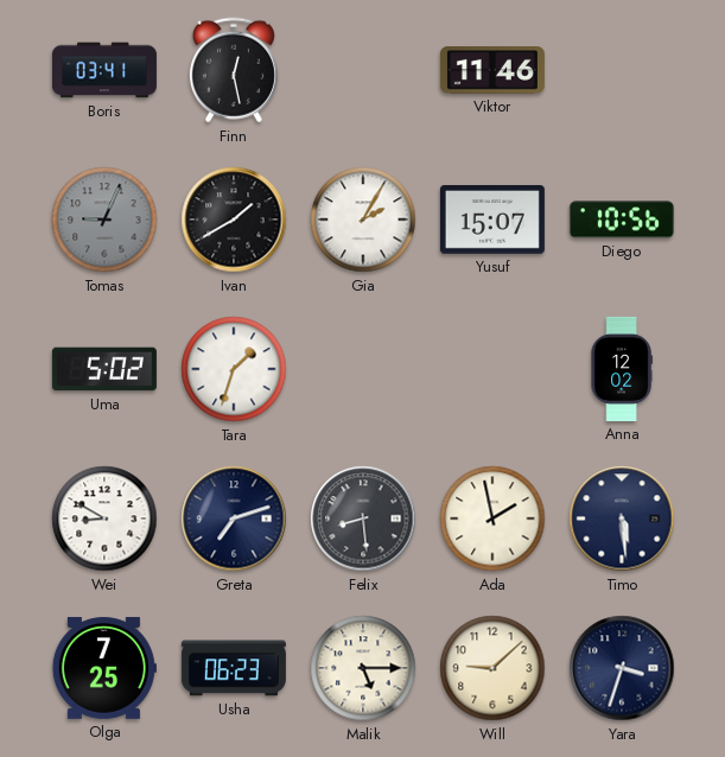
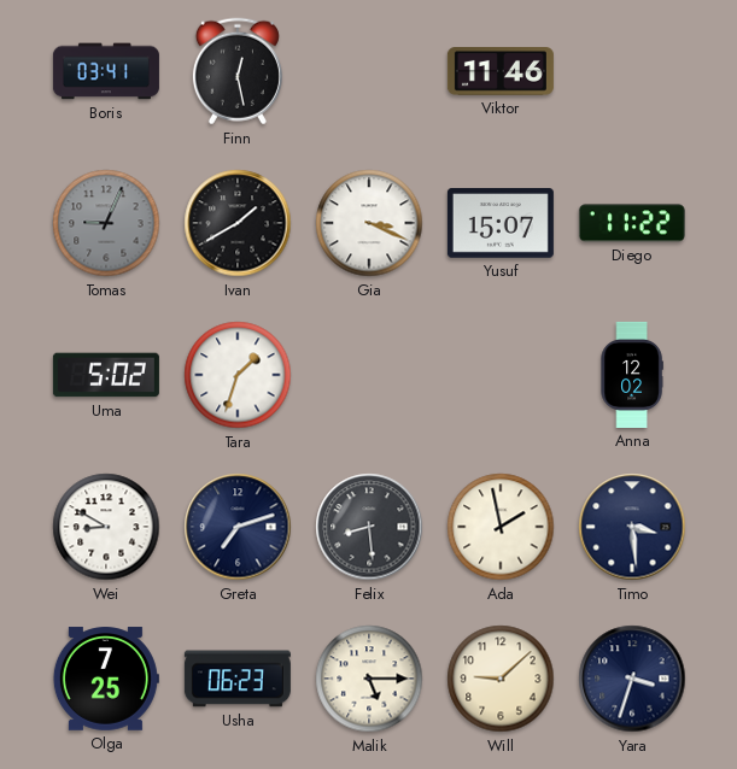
Gia: 2:05 -> 3:19
Diego: 10:56 -> 11:22
Timo: 5:29 -> 3:29
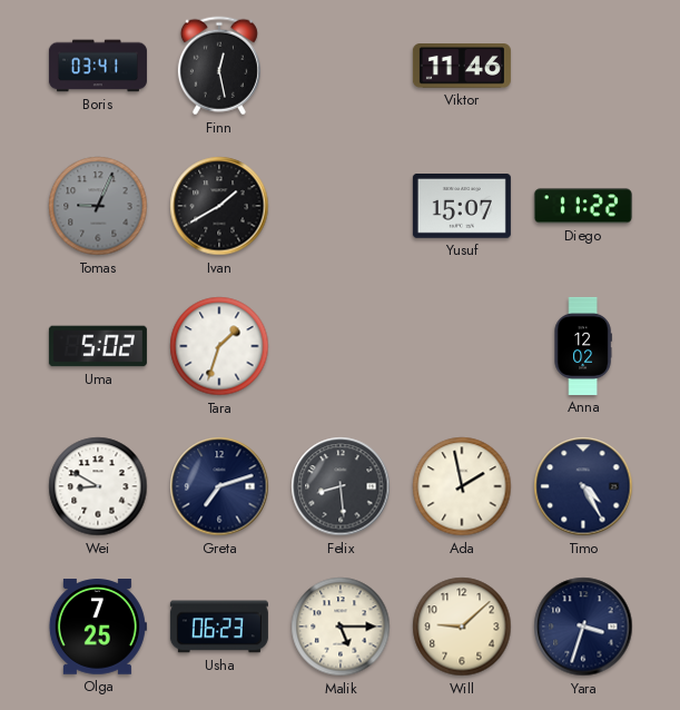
Gia: 3:19 -> none
Timo: 3:29 -> 4:25
